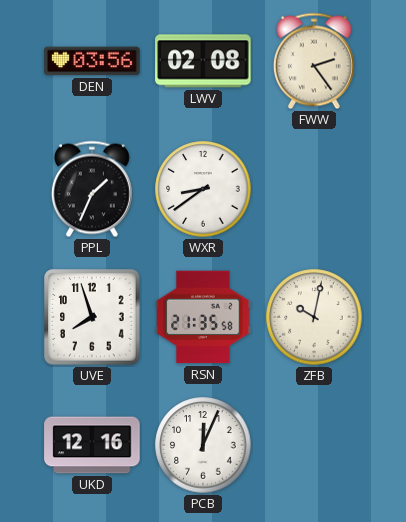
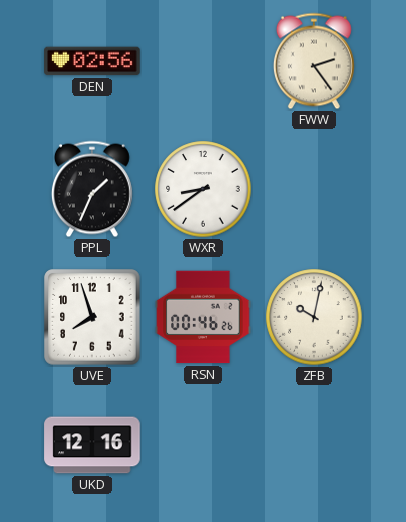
DEN: 03:56 -> 02:56
LWV: 02:08 -> none
RSN: 21:35 -> 00:46
PCB: 12:04 -> none
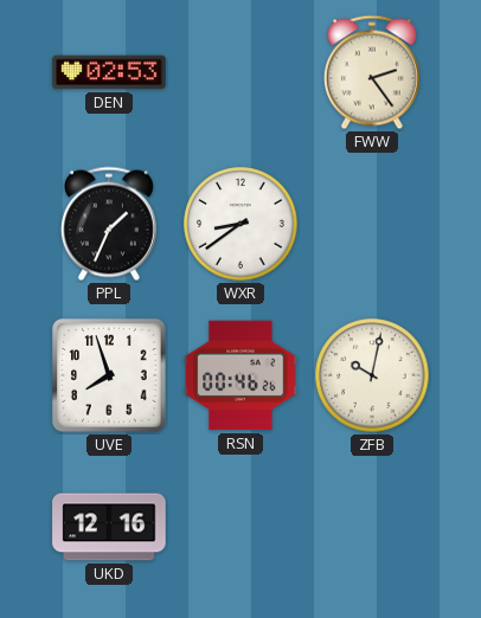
DEN: 02:56 -> 02:53
